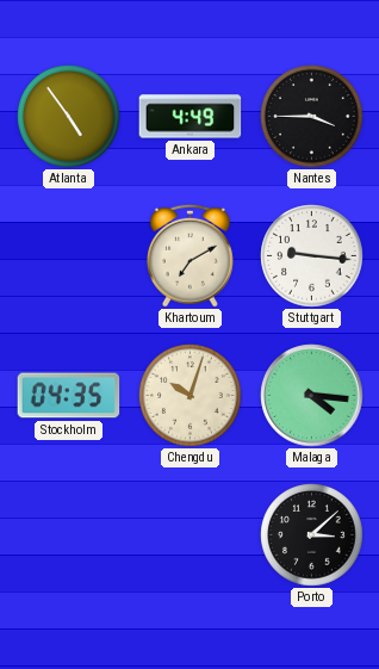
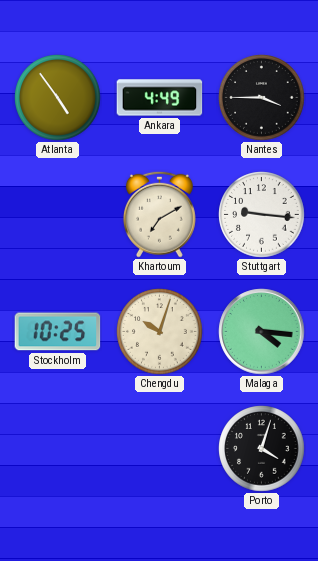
Stockholm: 04:35 -> 10:25
Porto: 3:08 -> 4:03
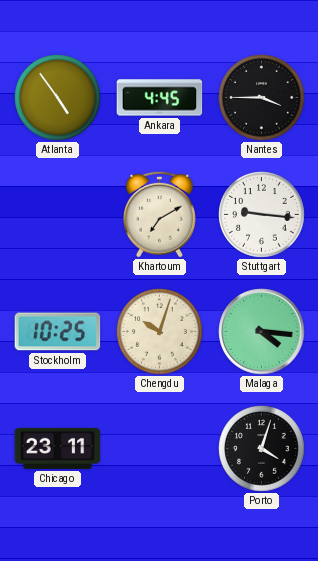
Ankara: 4:49 -> 4:45
Chicago: none -> 23:11
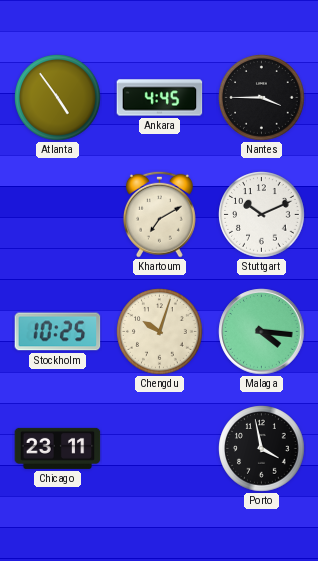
Stuttgart: 9:16 -> 10:11
Porto: 4:03 -> 3:58
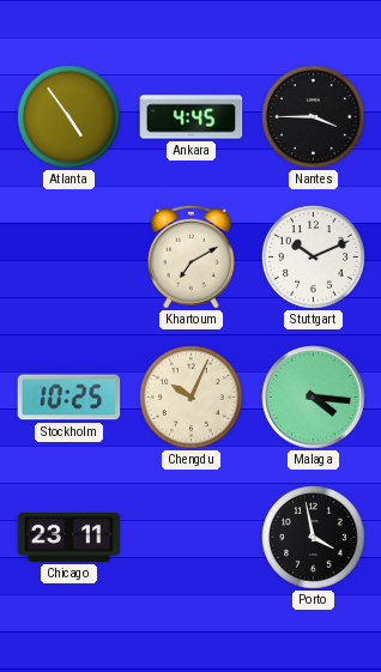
Chengdu: 10:03 -> 10:04
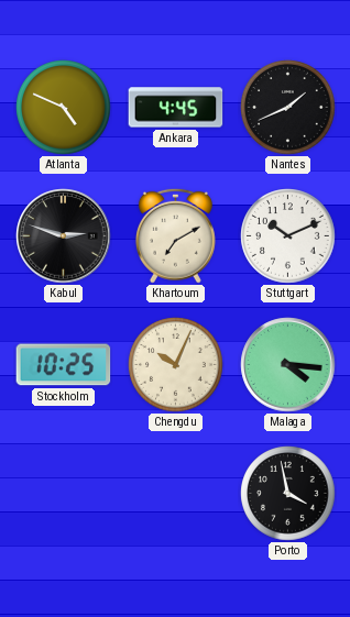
Atlanta: 4:54 -> 4:49
Nantes: 3:45 -> 1:41
Kabul: none -> 2:48
Chicago: 23:11 -> none
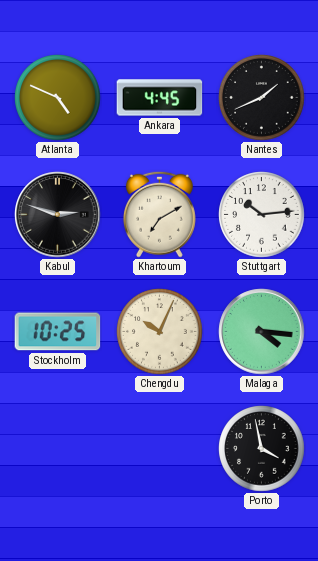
Stuttgart: 10:11 -> 10:14
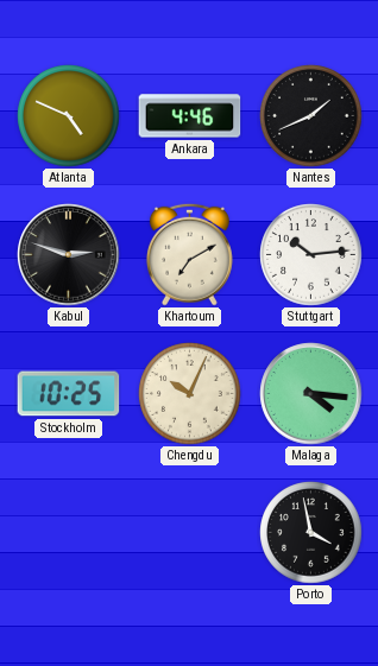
Ankara: 4:45 -> 4:46
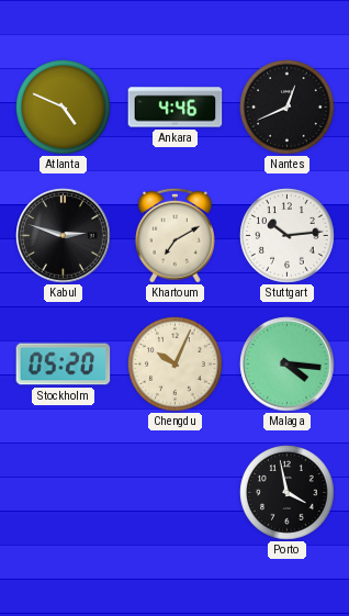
Nantes: 1:41 -> 12:41
Stockholm: 10:25 -> 05:20
